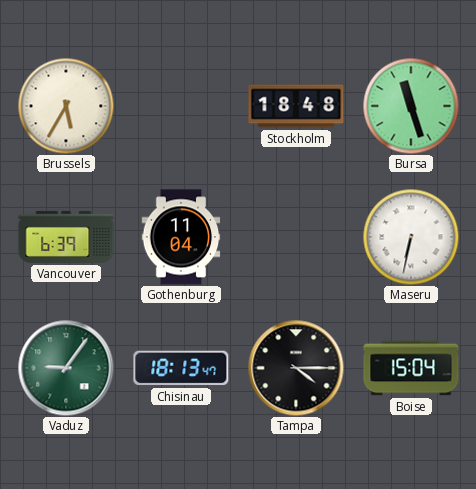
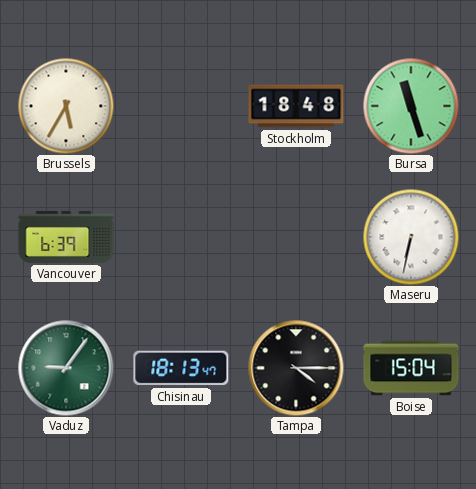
Gothenburg: 11:04 -> none
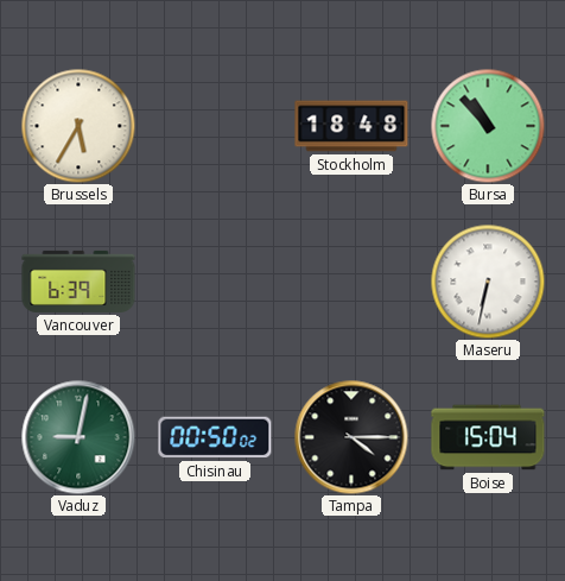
Bursa: 11:27 -> 10:53
Vaduz: 9:06 -> 9:02
Chisinau: 18:13 -> 00:50
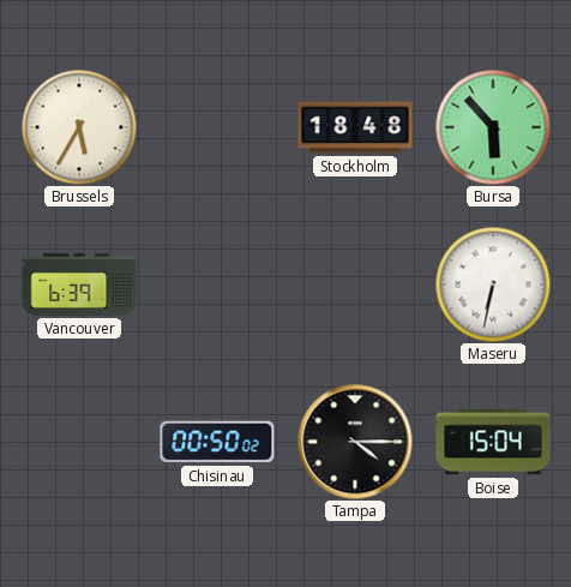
Bursa: 10:53 -> 5:53
Vaduz: 9:02 -> none
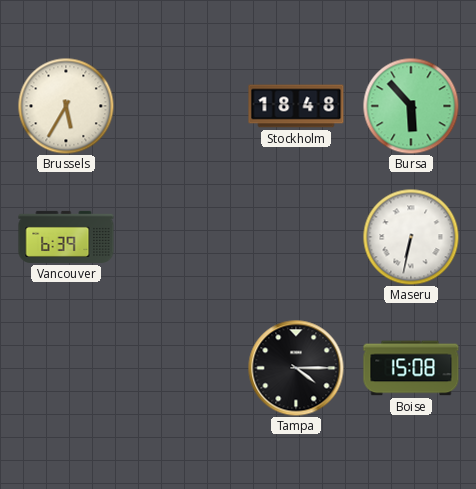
Chisinau: 00:50 -> none
Boise: 15:04 -> 15:08
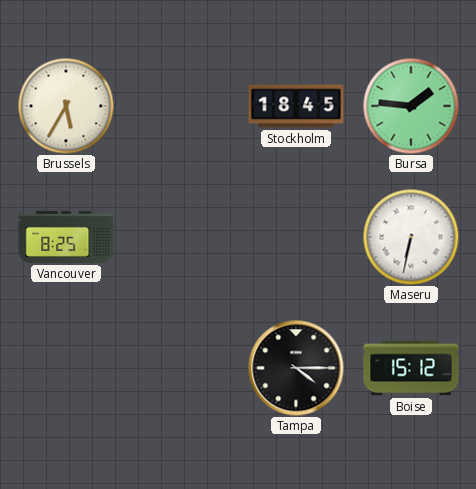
Stockholm: 18:48 -> 18:45
Bursa: 5:53 -> 1:46
Vancouver: 6:39 -> 8:25
Boise: 15:08 -> 15:12
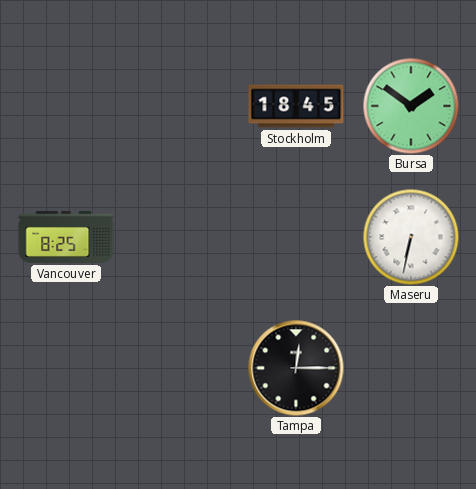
Brussels: 5:35 -> none
Bursa: 1:46 -> 1:51
Tampa: 4:15 -> 12:15
Boise: 15:12 -> none
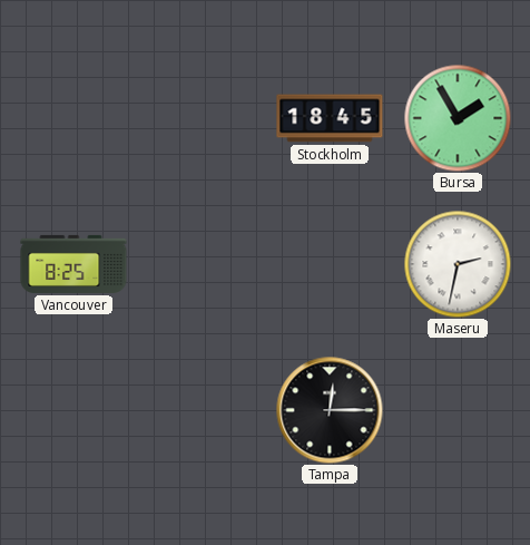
Bursa: 1:51 -> 1:55
Maseru: 6:32 -> 2:32
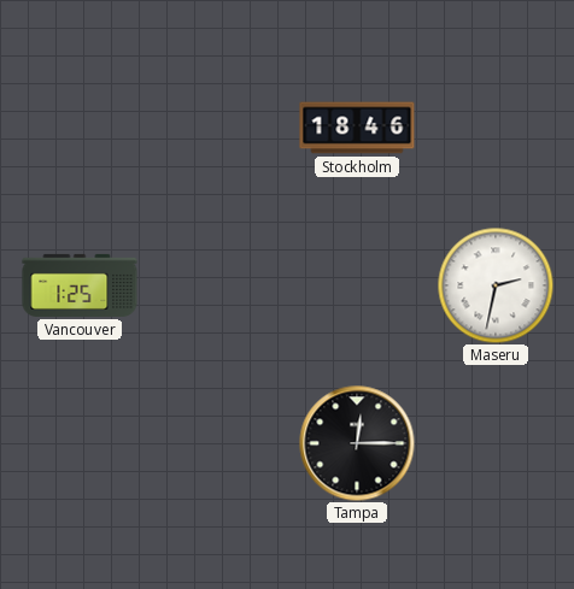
Stockholm: 18:45 -> 18:46
Bursa: 1:55 -> none
Vancouver: 8:25 -> 1:25
